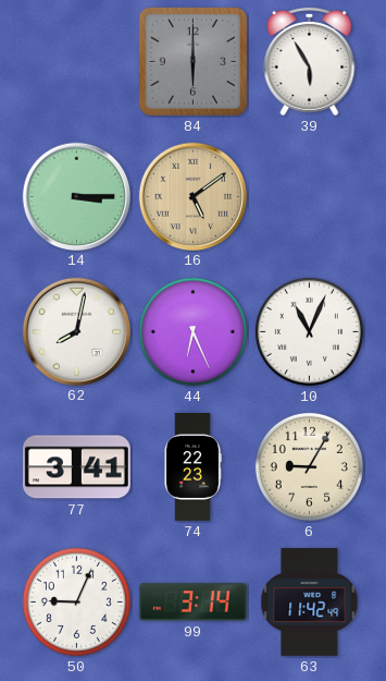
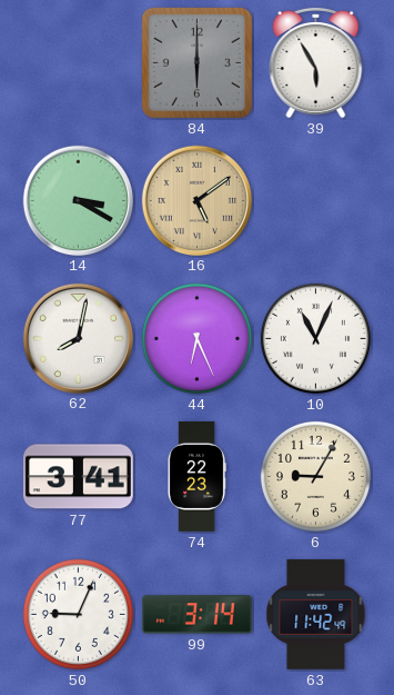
14: 3:15 -> 3:20
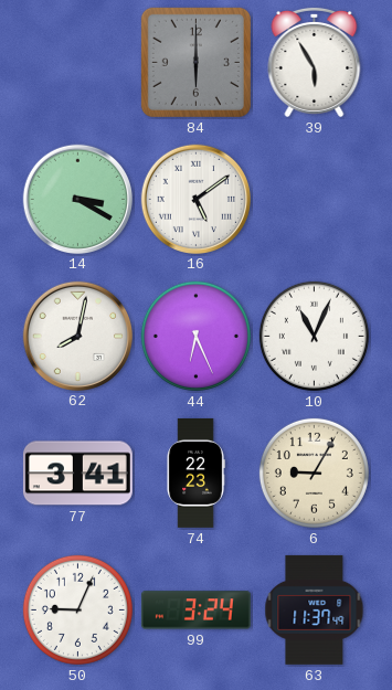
16 dial: champagne -> white
99: 3:14 -> 3:24
63: 11:42 -> 11:37
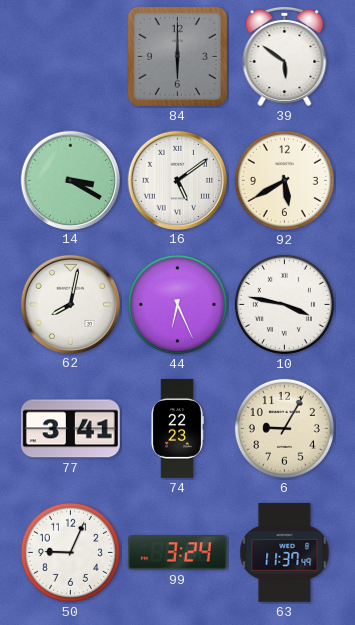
39: 5:55 -> 5:51
92: none -> 5:40
10: 11:04 -> 3:47
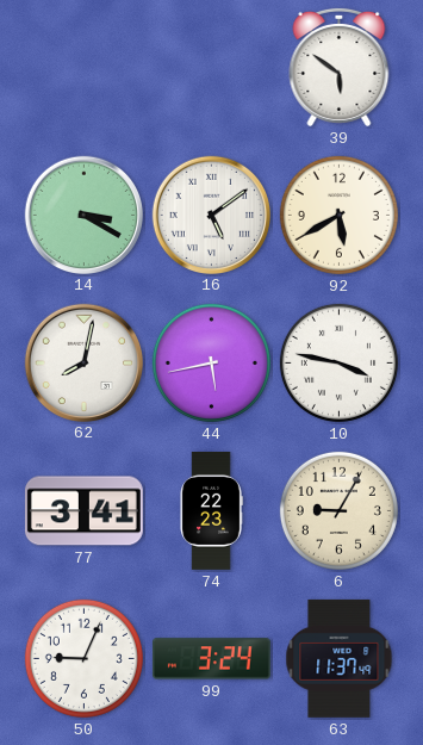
84: 6:00 -> none
44: 6:26 -> 5:43
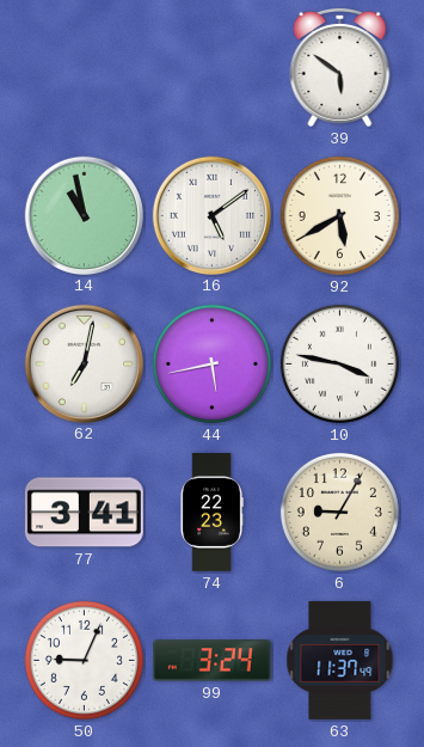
14: 3:20 -> 10:58
62: 8:02 -> 7:02
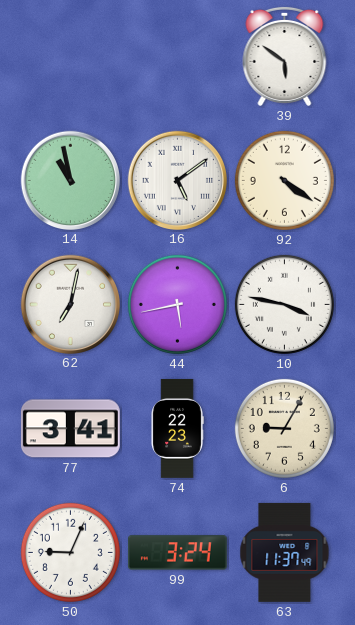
92: 5:40 -> 4:21
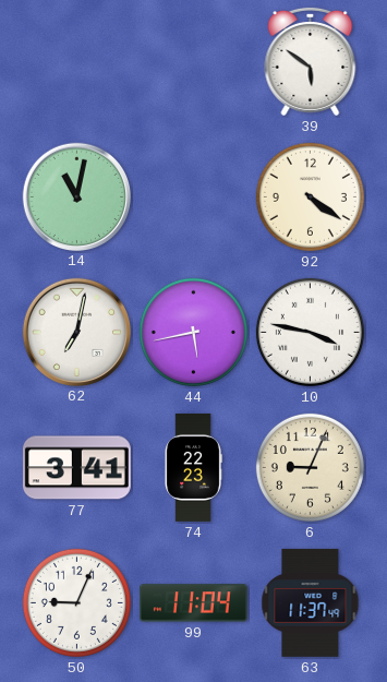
14: 10:58 -> 11:02
16: 5:09 -> none
6: 9:05 -> 9:04
99: 3:24 -> 11:04
